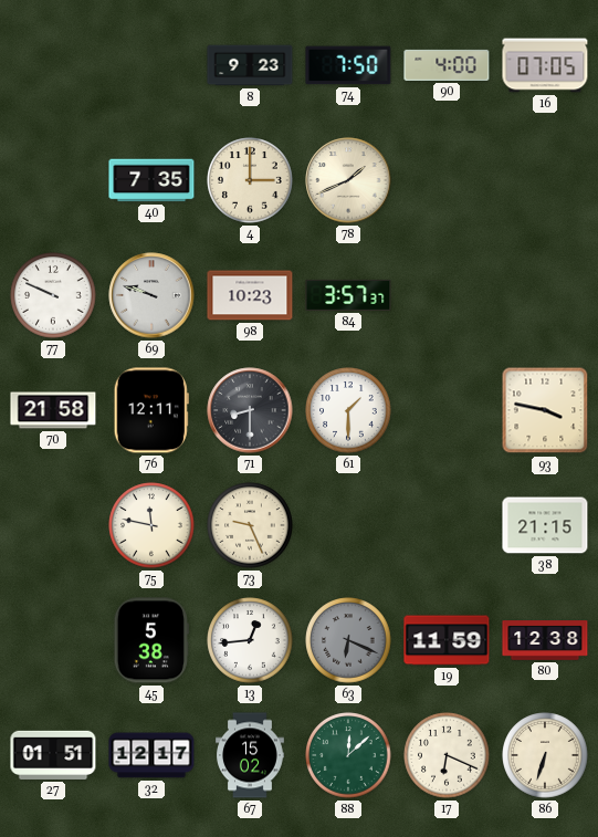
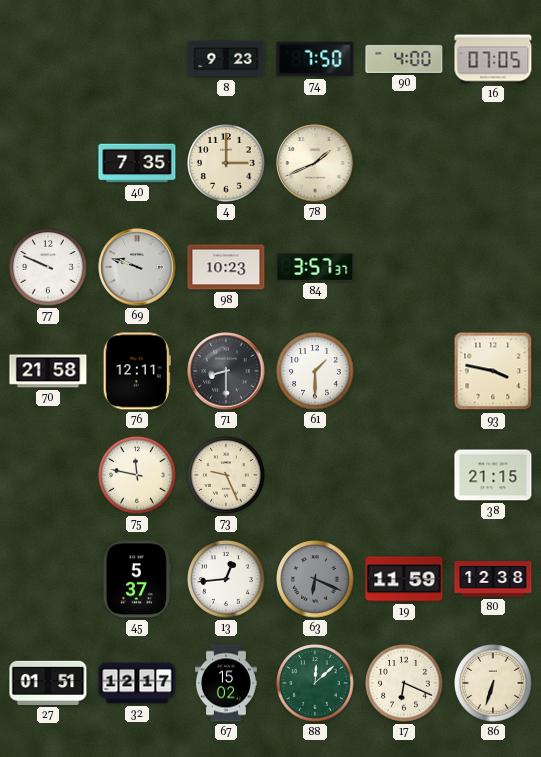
45: 5:38 -> 5:37
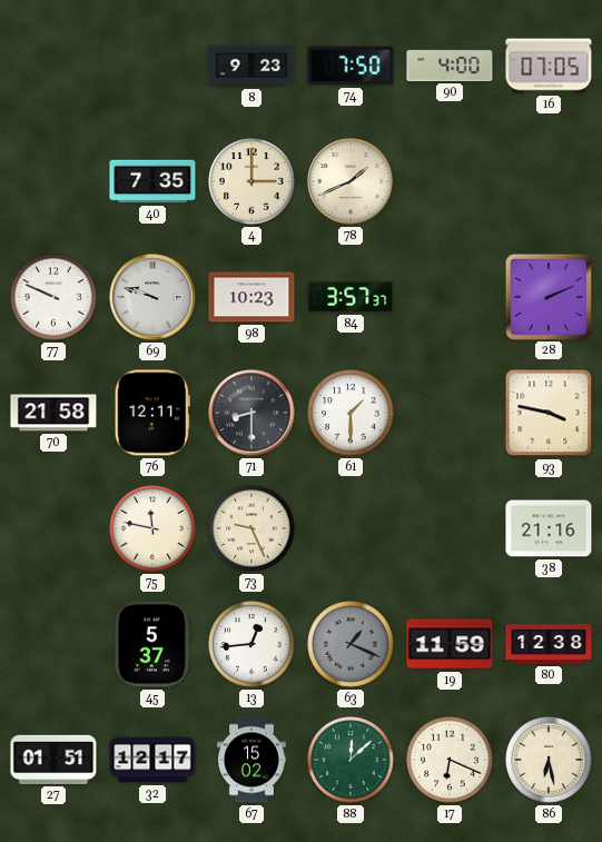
28: none -> 2:11
38: 21:15 -> 21:16
63: 6:19 -> 1:19
86: 6:33 -> 6:28
